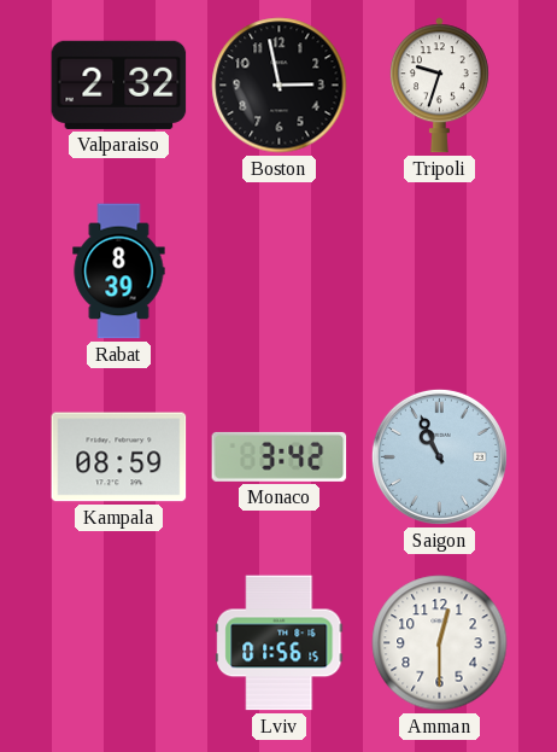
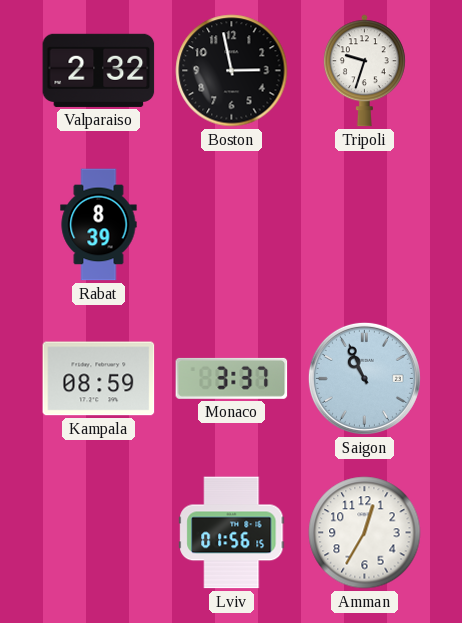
Monaco: 3:42 -> 3:37
Amman: 12:30 -> 12:35
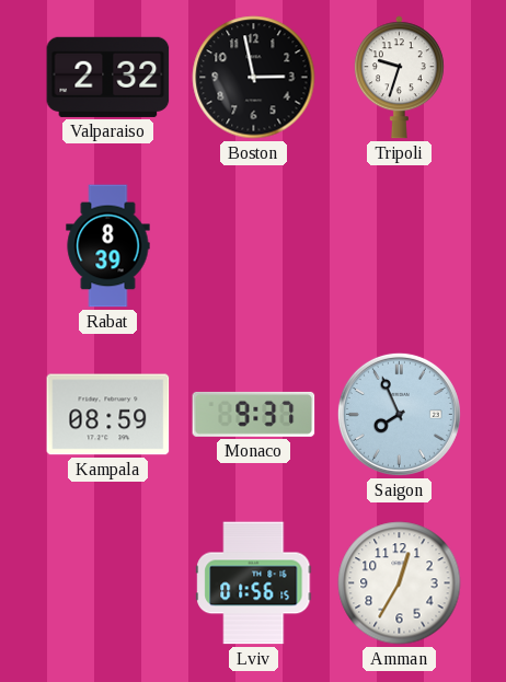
Monaco: 3:37 -> 9:37
Saigon: 10:56 -> 7:56
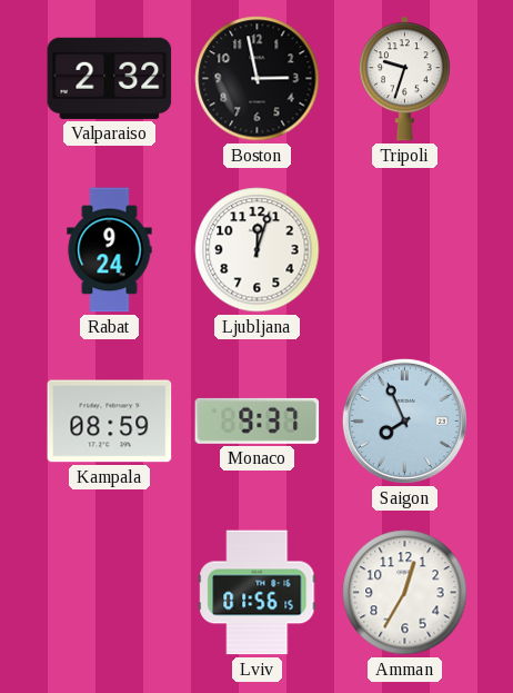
Rabat: 8:39 -> 9:24
Ljubljana: none -> 12:03
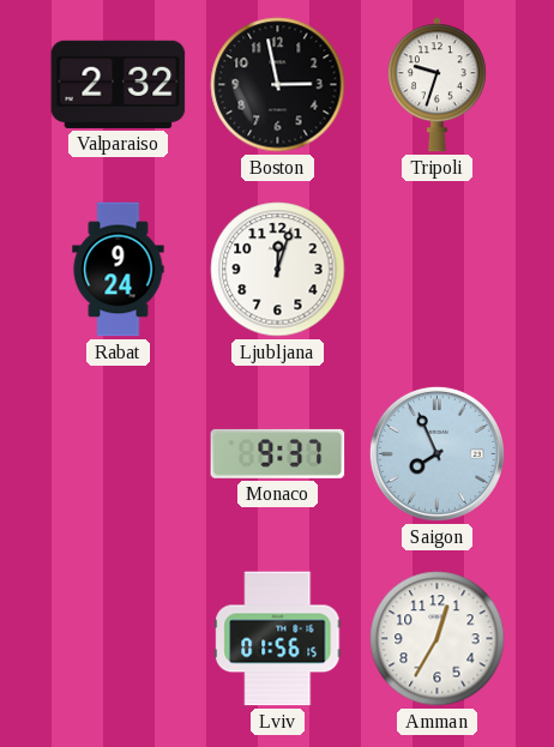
Kampala: 08:59 -> none
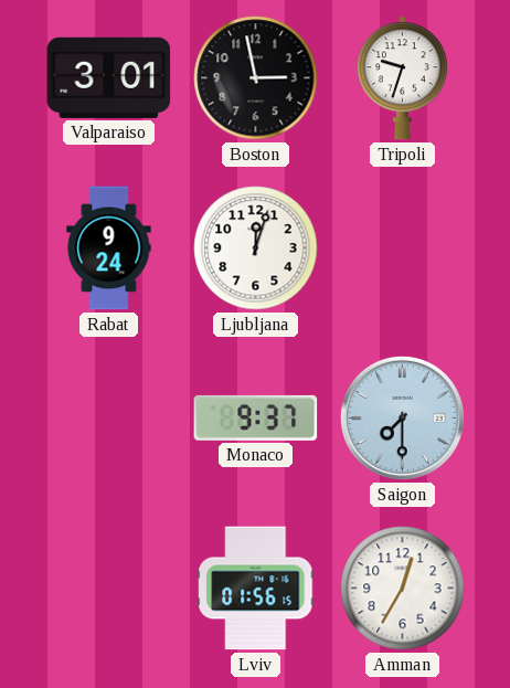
Valparaiso: 2:32 -> 3:01
Saigon: 7:56 -> 7:30
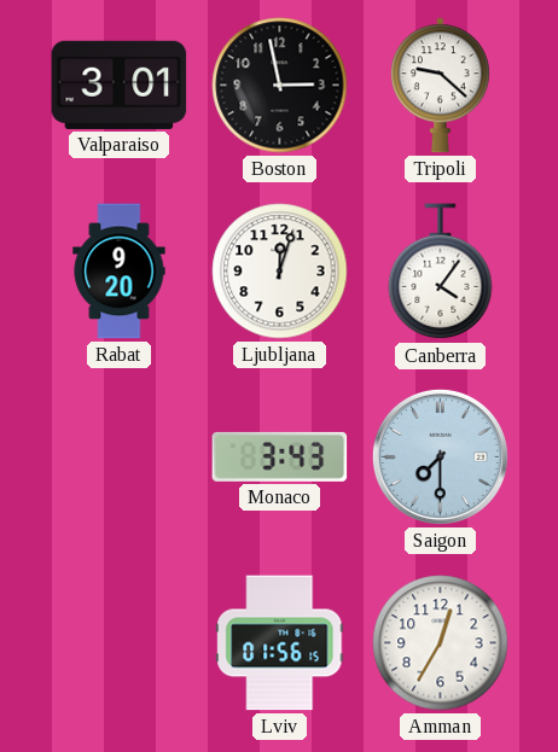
Tripoli: 9:33 -> 9:22
Rabat: 9:24 -> 9:20
Canberra: none -> 4:06
Monaco: 9:37 -> 3:43
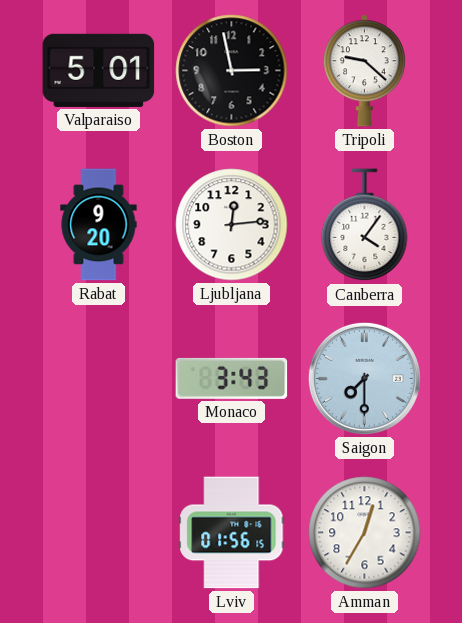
Valparaiso: 3:01 -> 5:01
Ljubljana: 12:03 -> 12:14
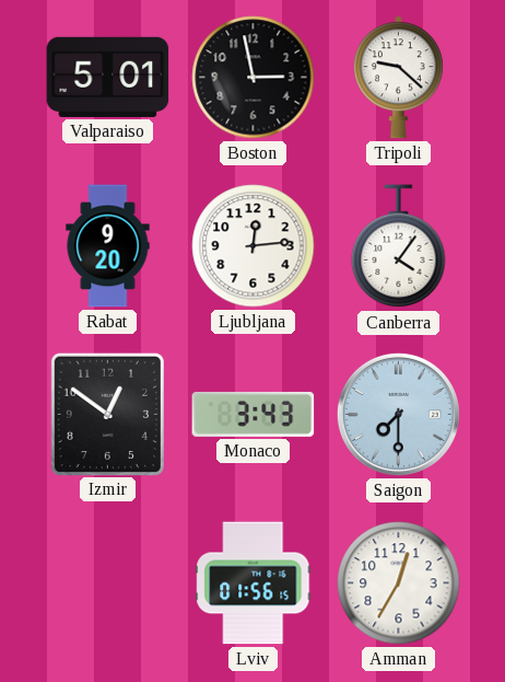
Izmir: none -> 12:51
